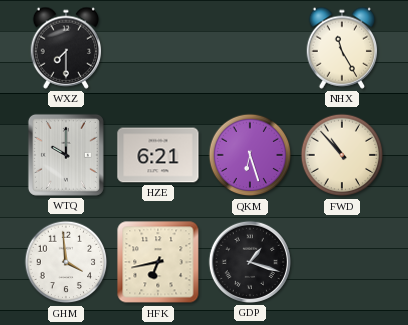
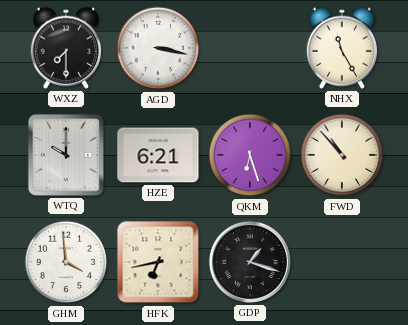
AGD: none -> 3:17
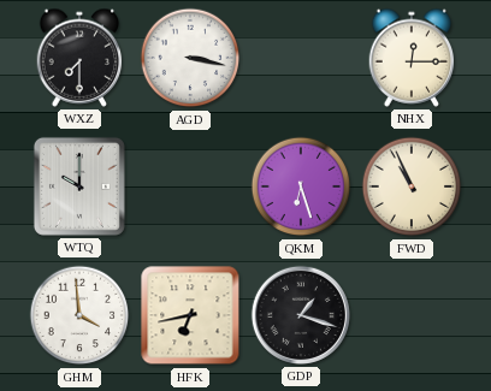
NHX: 11:25 -> 12:15
HZE: 6:21 -> none
FWD: 10:53 -> 10:56
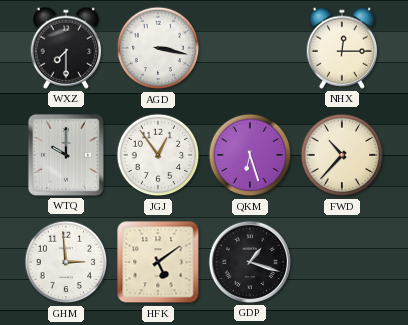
JGJ: none -> 12:54
FWD: 10:56 -> 10:37
GHM: 3:59 -> 2:59
HFK: 6:43 -> 5:09
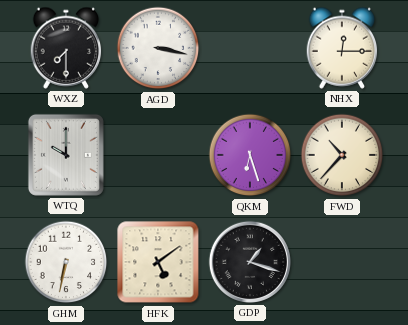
JGJ: 12:54 -> none
GHM: 2:59 -> 6:32
